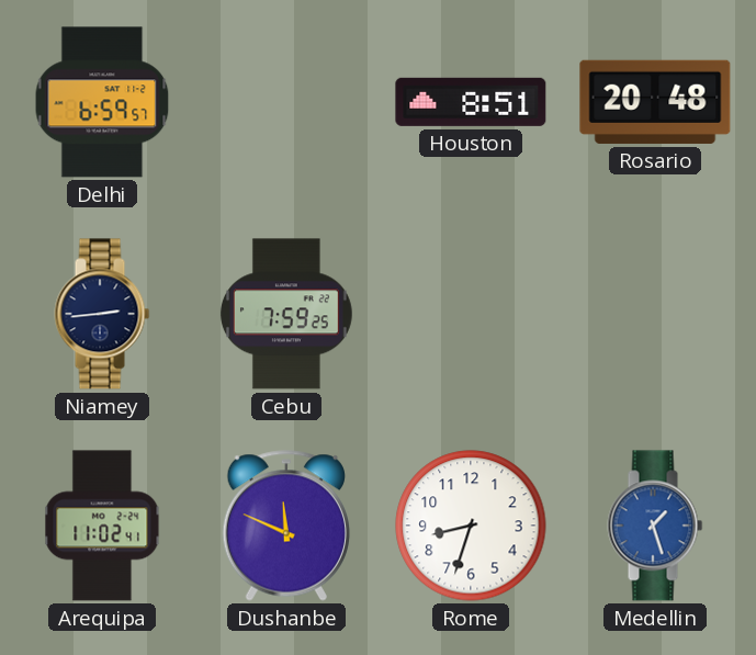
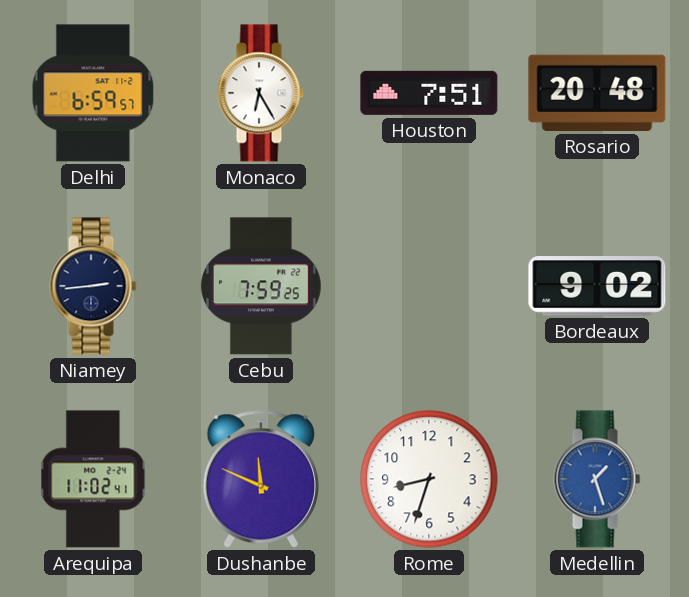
Monaco: none -> 6:25
Houston: 8:51 -> 7:51
Bordeaux: none -> 9:02
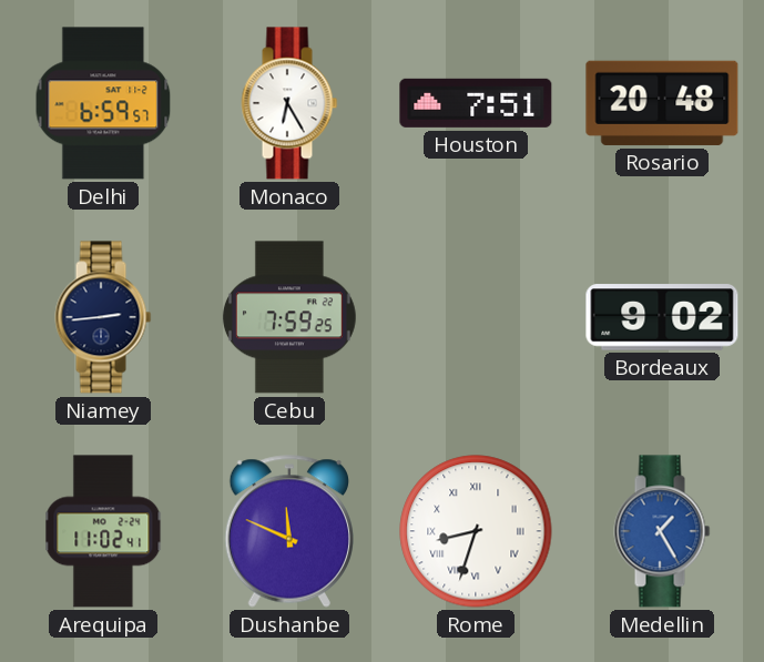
Rome numerals: Arabic -> Roman
Medellin: 1:27 -> 1:25
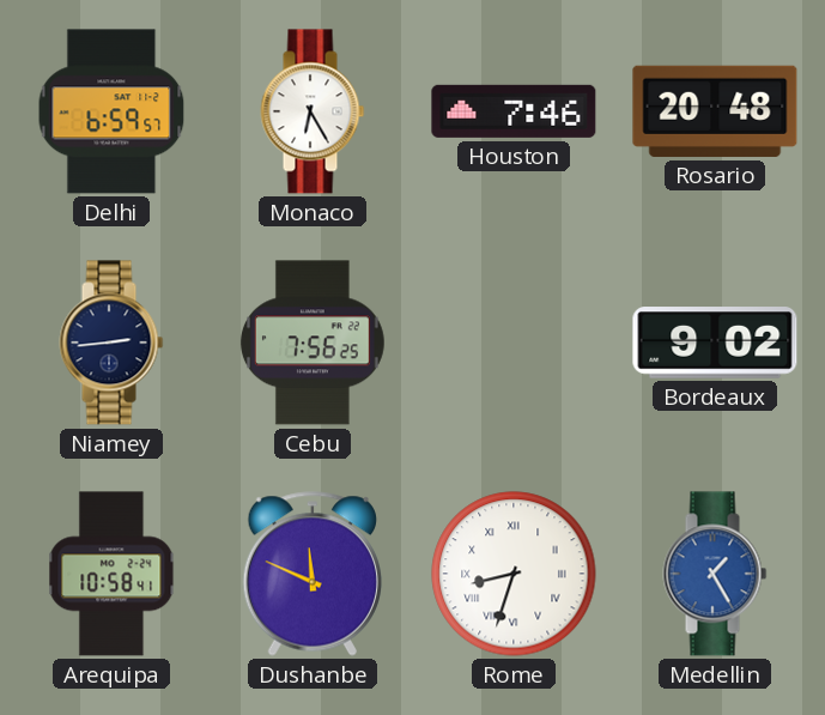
Houston: 7:51 -> 7:46
Cebu: 7:59 -> 7:56
Arequipa: 11:02 -> 10:58
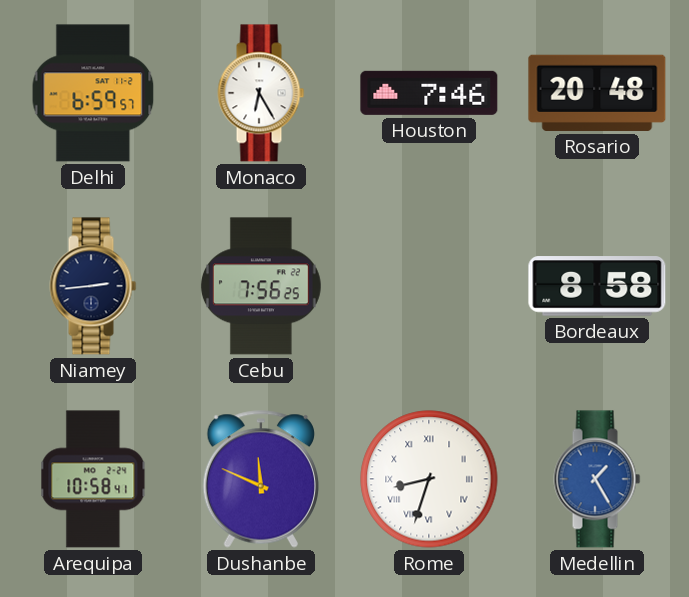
Bordeaux: 9:02 -> 8:58
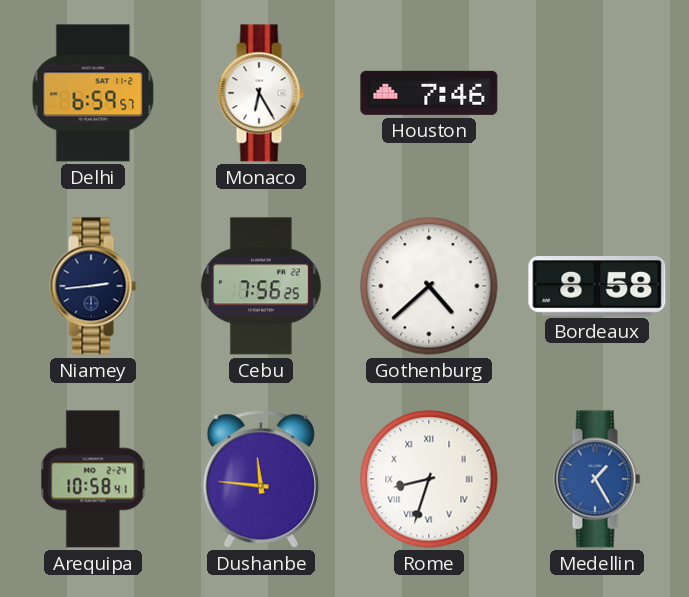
Rosario: 20:48 -> none
Gothenburg: none -> 4:38
Dushanbe: 11:49 -> 11:46
